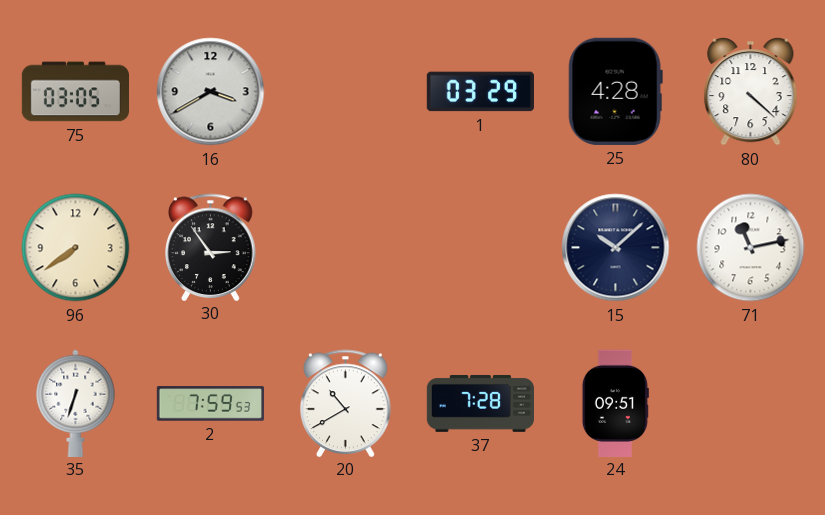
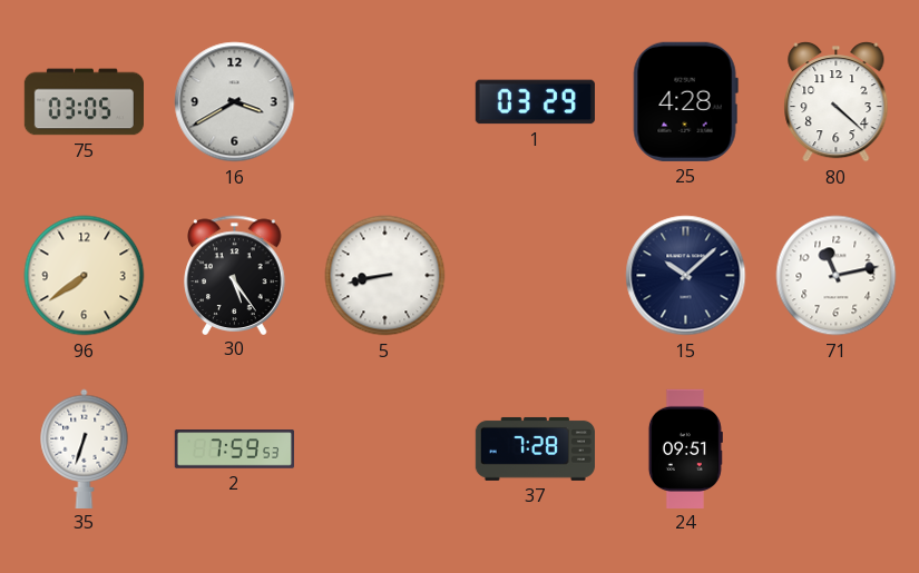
30: 2:54 -> 5:24
5: none -> 8:43
20: 10:40 -> none
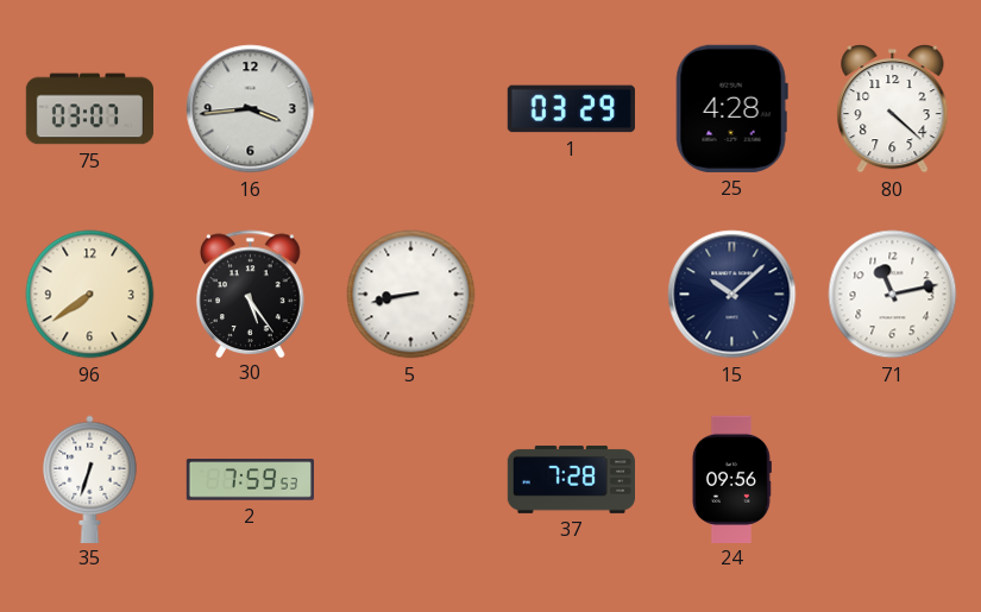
75: 03:05 -> 03:07
16: 3:40 -> 3:44
24: 09:51 -> 09:56
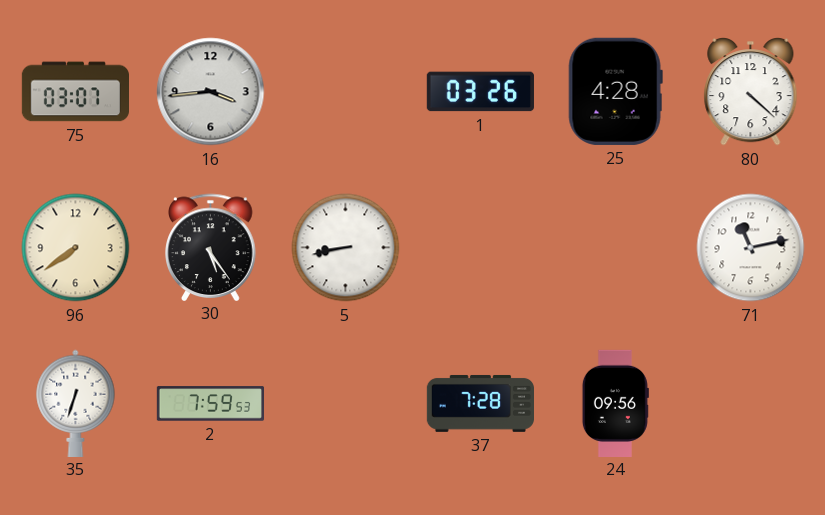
1: 03:29 -> 03:26
15: 10:08 -> none
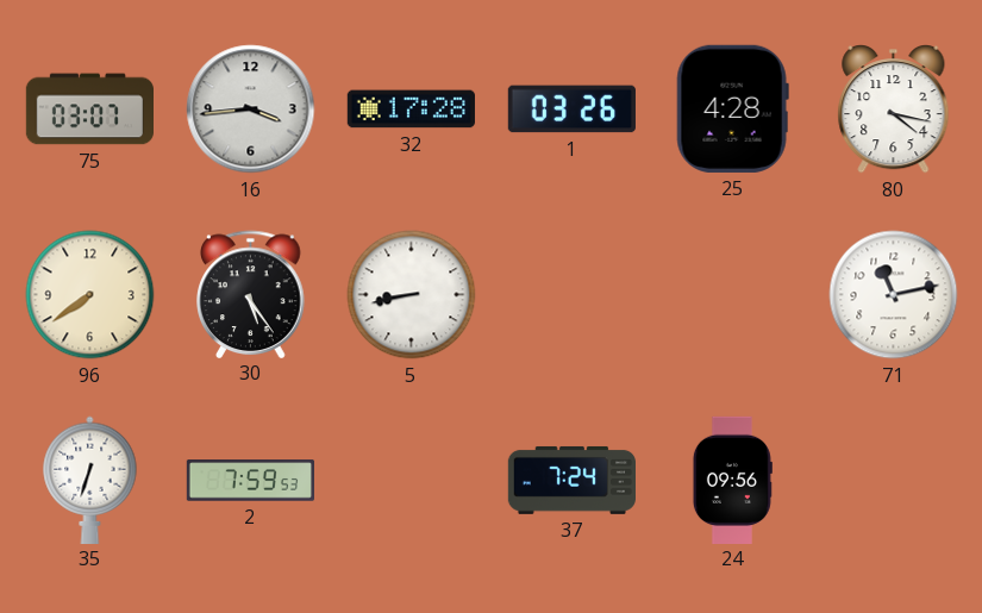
32: none -> 17:28
80: 4:22 -> 4:17
37: 7:28 -> 7:24
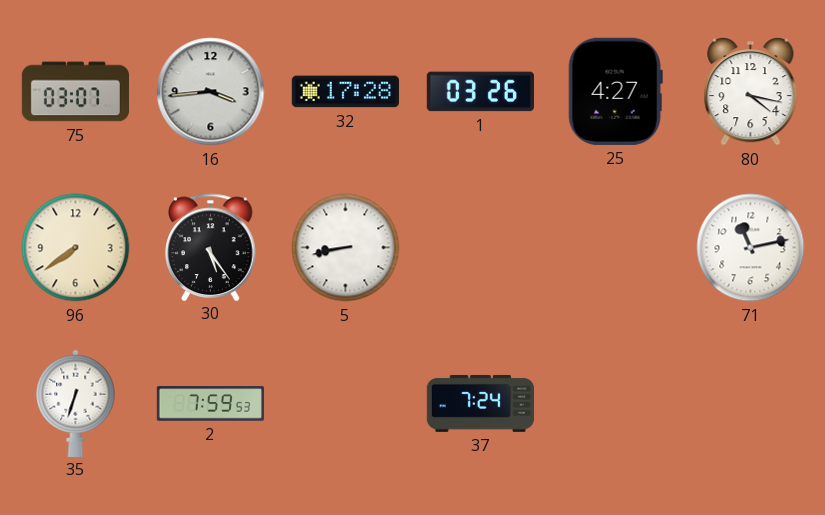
25: 4:28 -> 4:27
24: 09:56 -> none
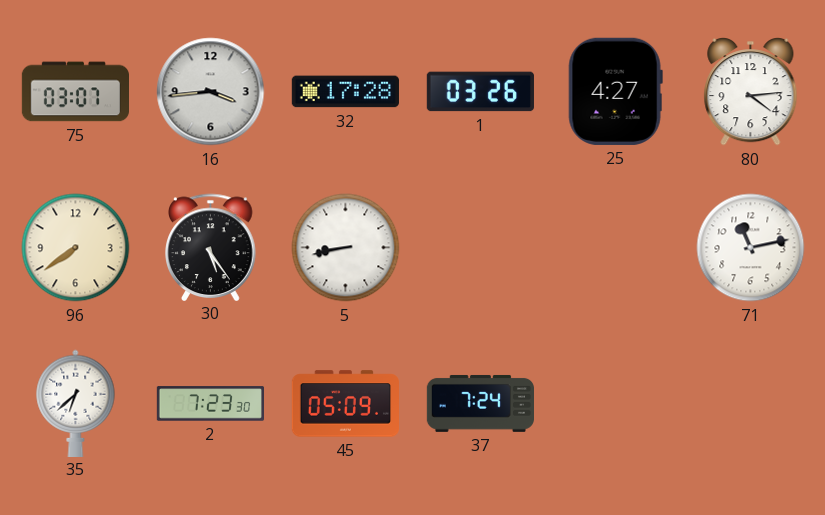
80: 4:17 -> 4:14
35: 6:33 -> 6:38
2: 7:59 -> 7:23
45: none -> 05:09
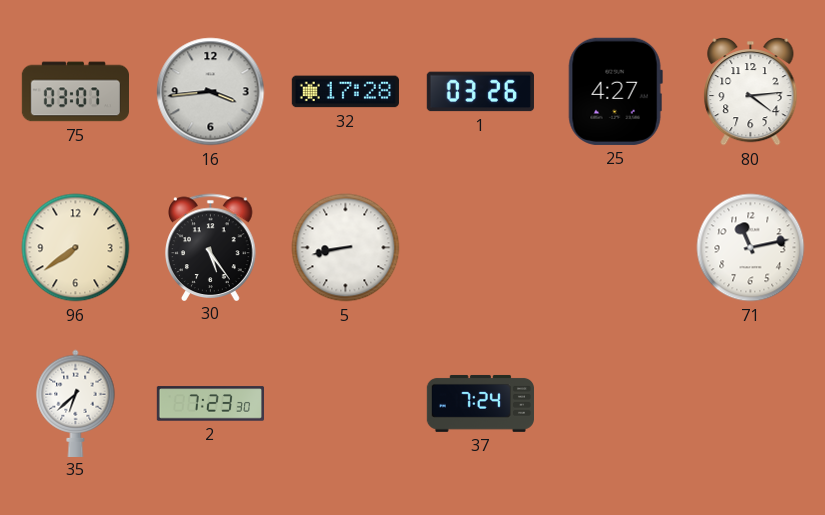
45: 05:09 -> none
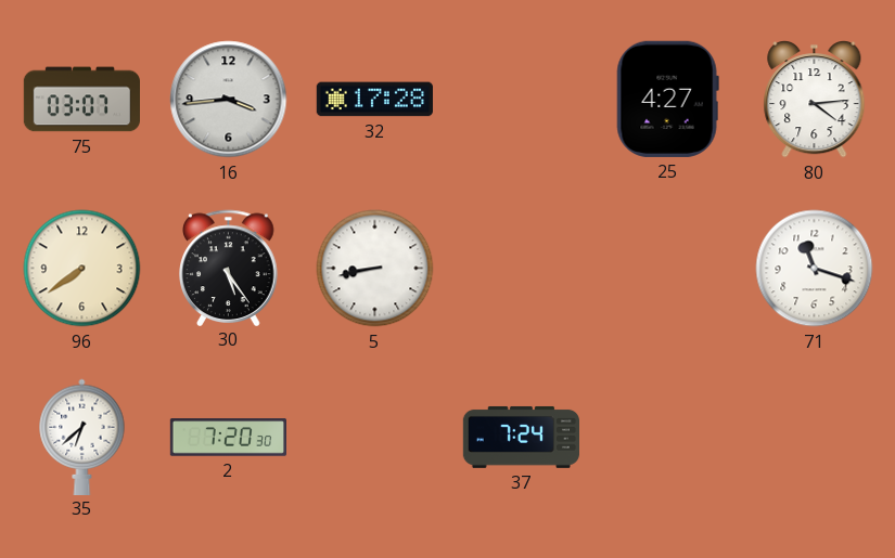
1: 03:26 -> none
71: 11:13 -> 11:18
2: 7:23 -> 7:20
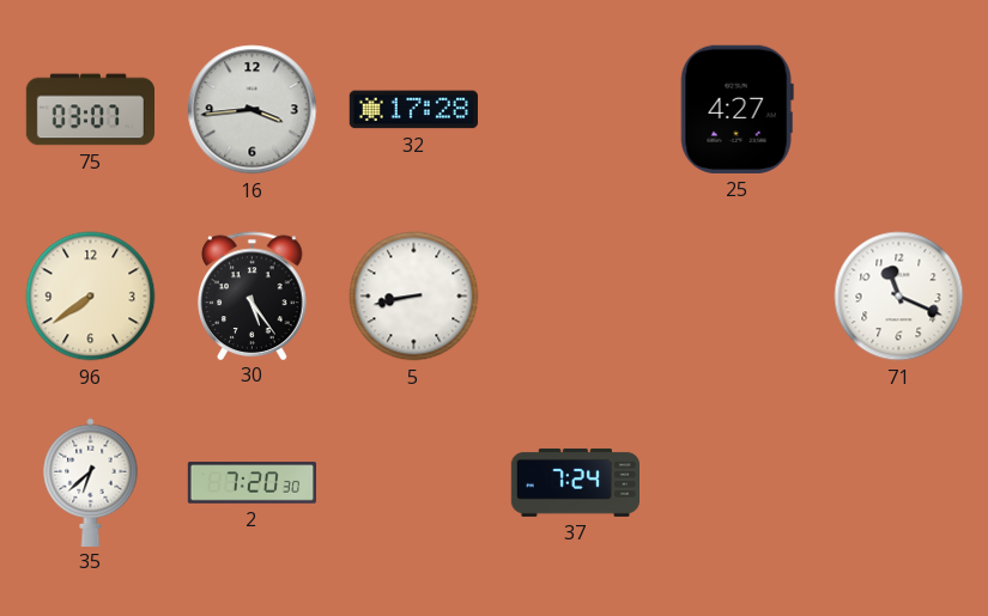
80: 4:14 -> none
71: 11:18 -> 11:19
